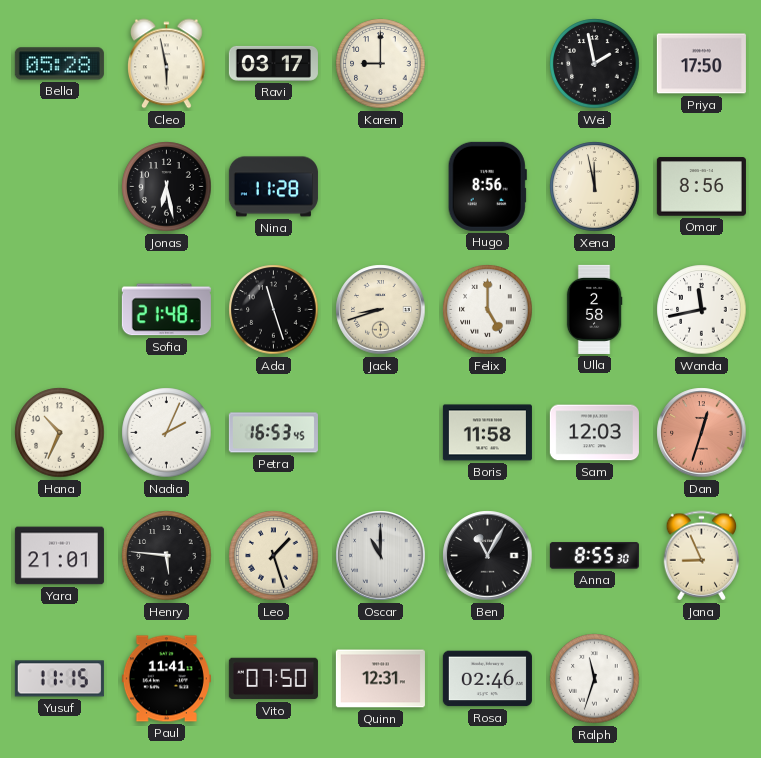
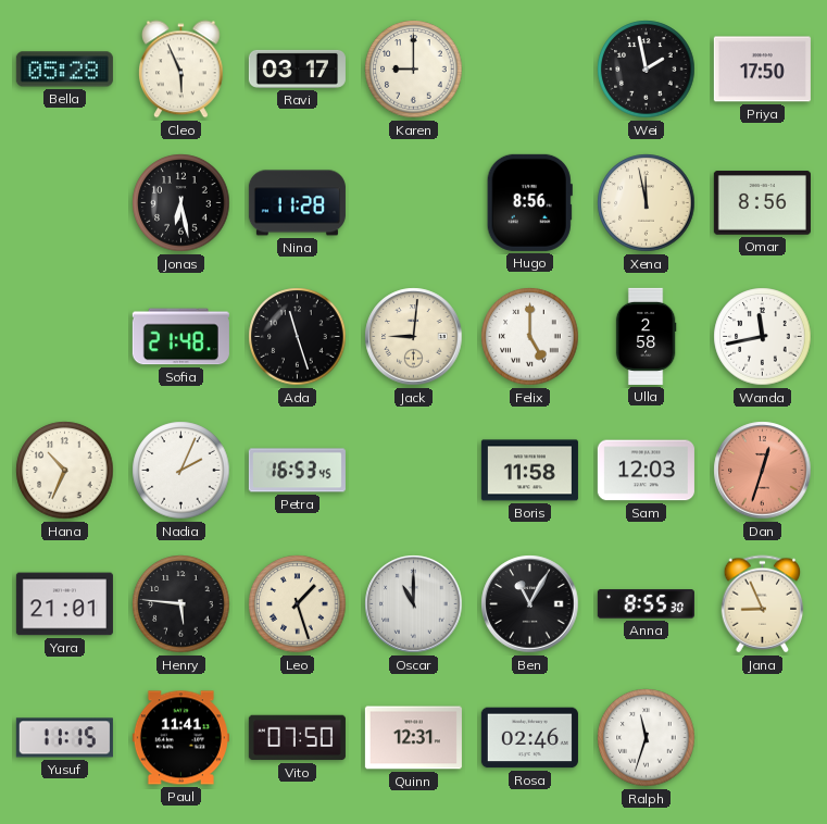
Cleo: 5:58 -> 5:56
Jack: 8:42 -> 9:01
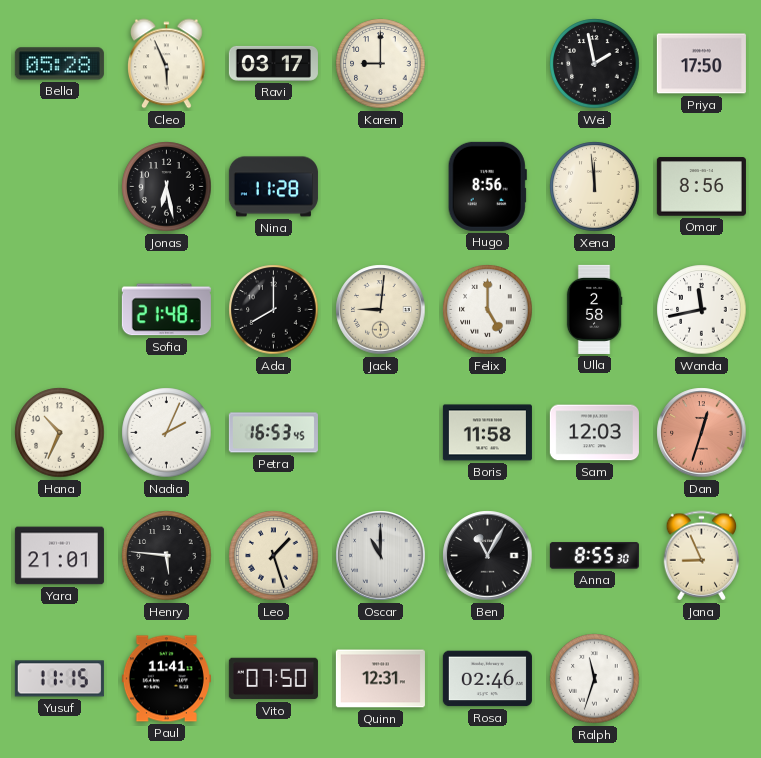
Xena: 11:58 -> 11:59
Ada: 11:27 -> 8:00
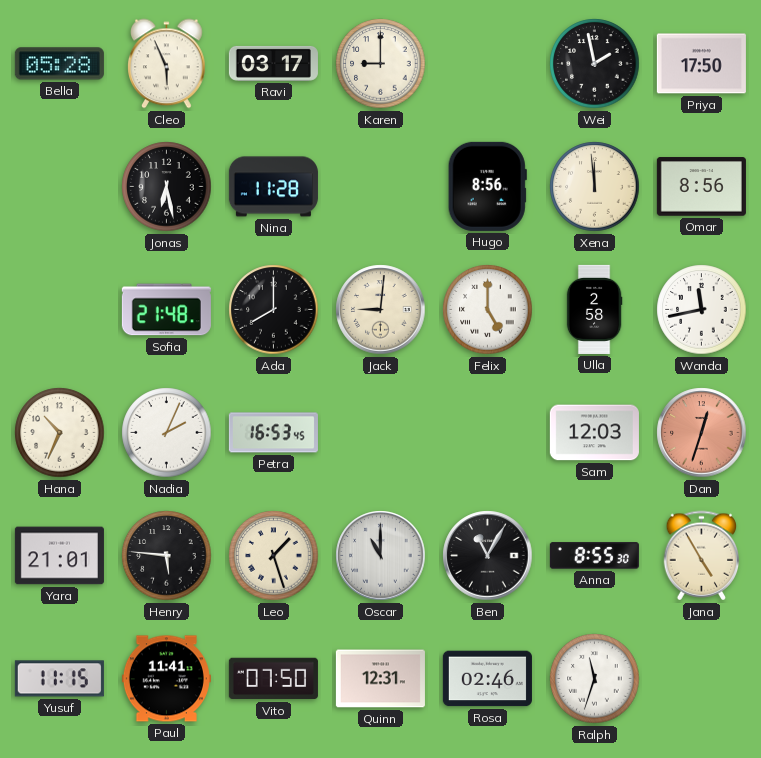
Boris: 11:58 -> none
Jana: 8:56 -> 4:55
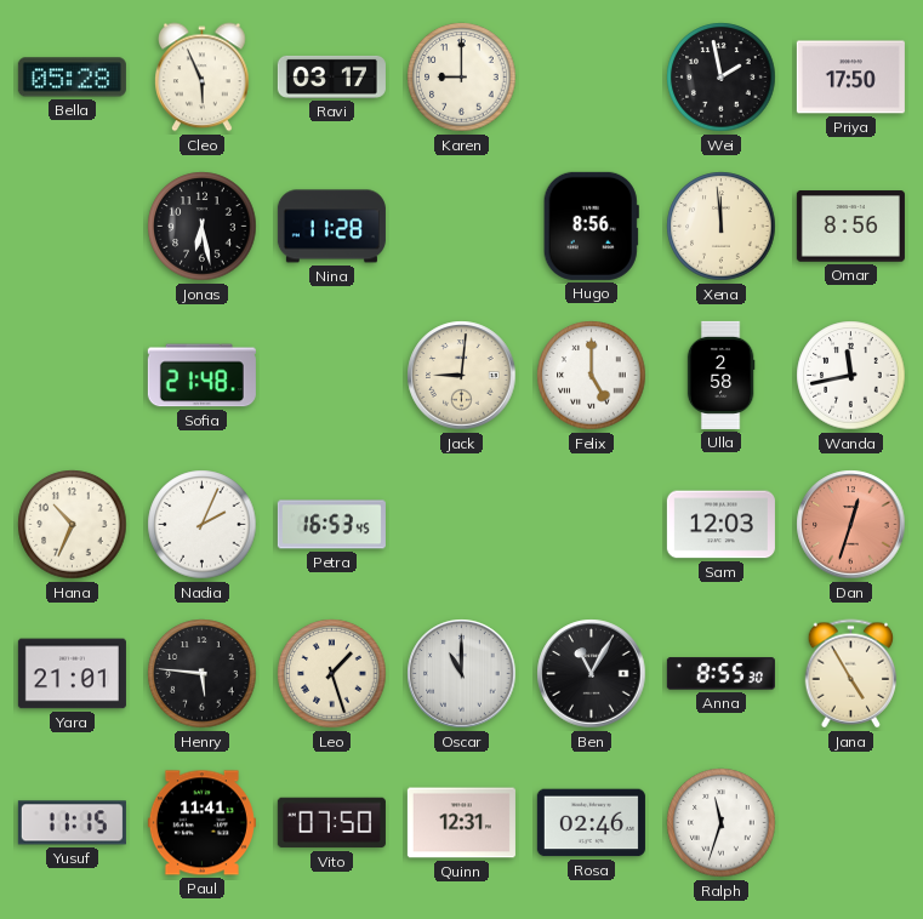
Ada: 8:00 -> none
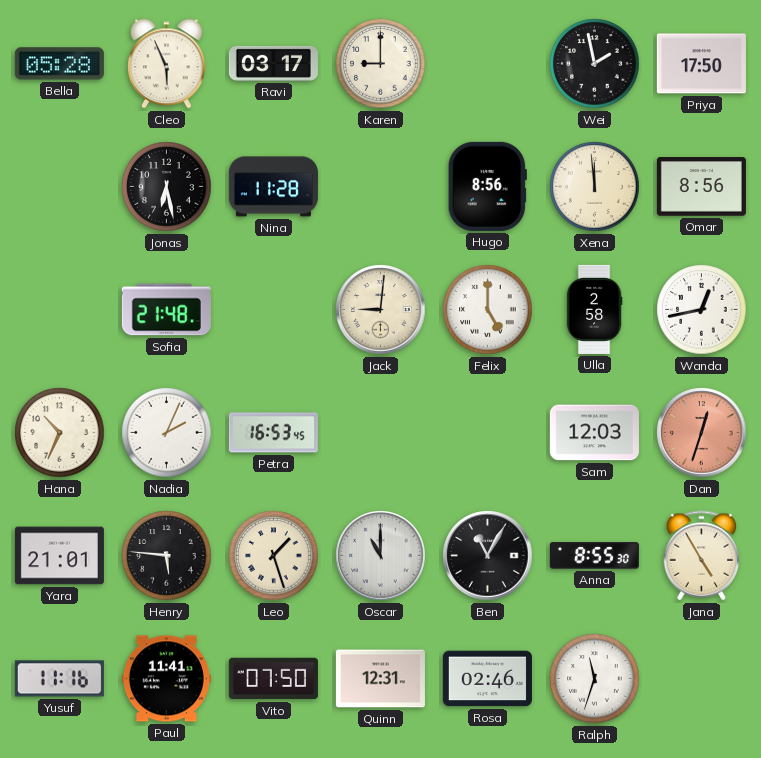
Wanda: 11:43 -> 12:43
Yusuf: 11:15 -> 11:16
